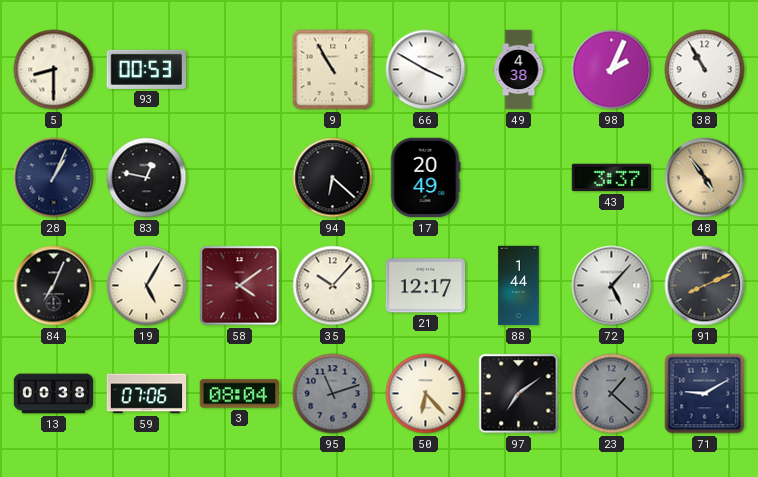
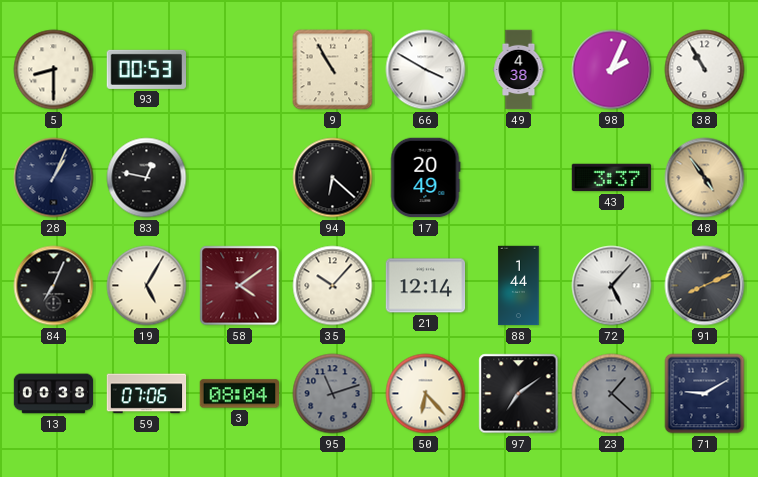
21: 12:17 -> 12:14
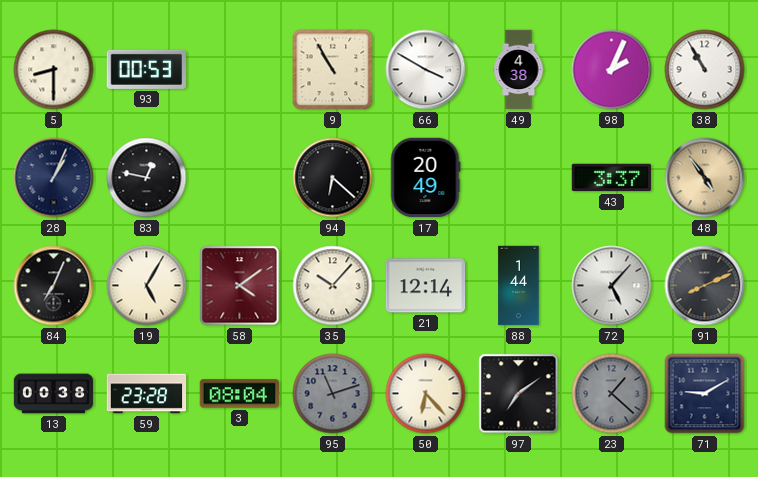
59: 07:06 -> 23:28
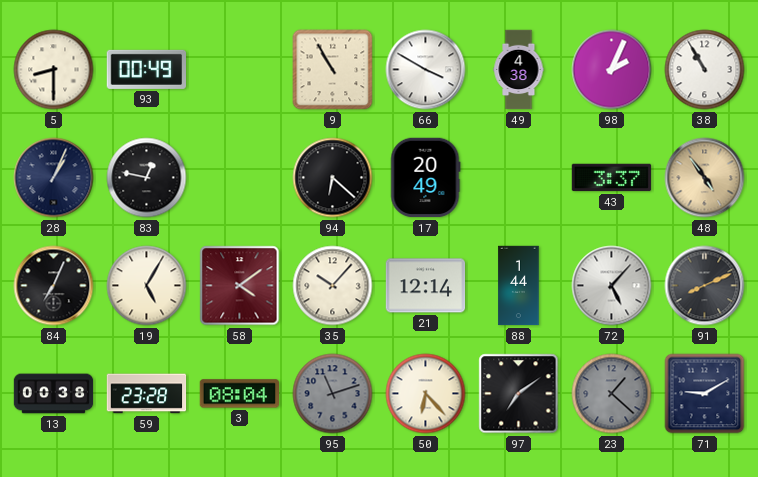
93: 00:53 -> 00:49
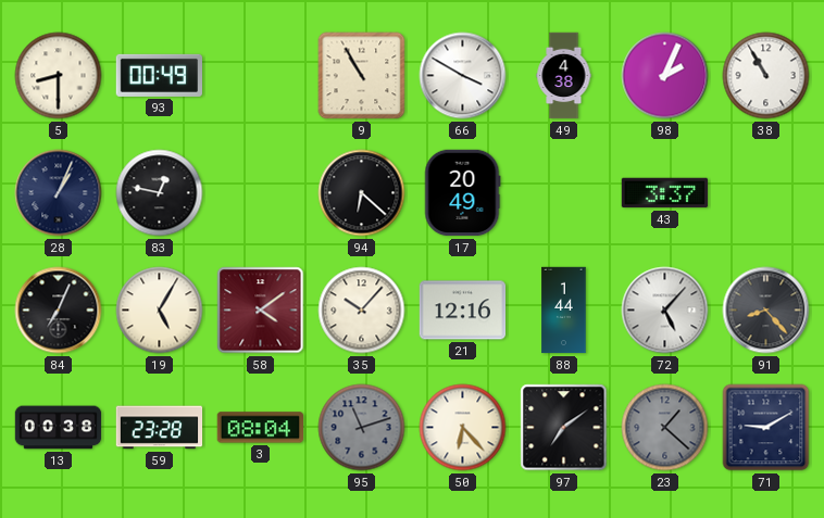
48: 4:54 -> none
21: 12:14 -> 12:16
91: 8:11 -> 8:23
